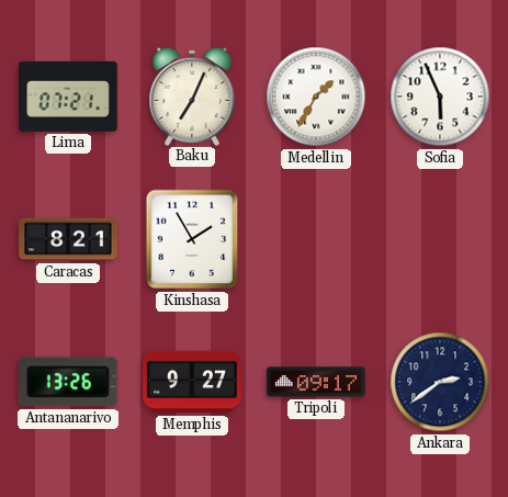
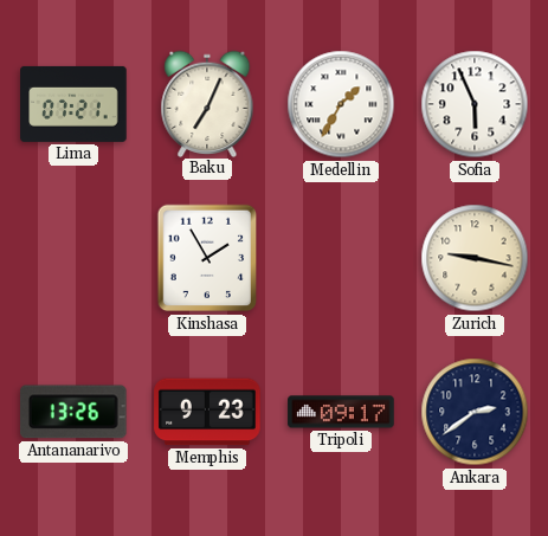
Caracas: 8:21 -> none
Zurich: none -> 9:17
Memphis: 9:27 -> 9:23
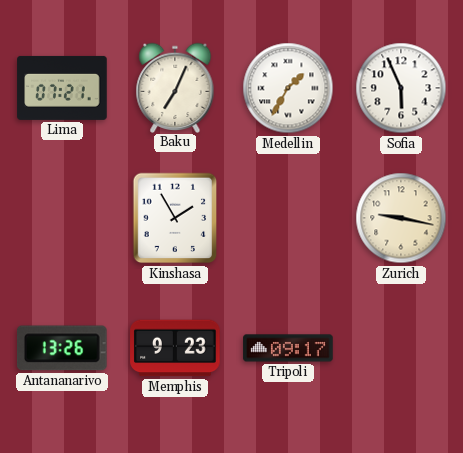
Ankara: 2:39 -> none
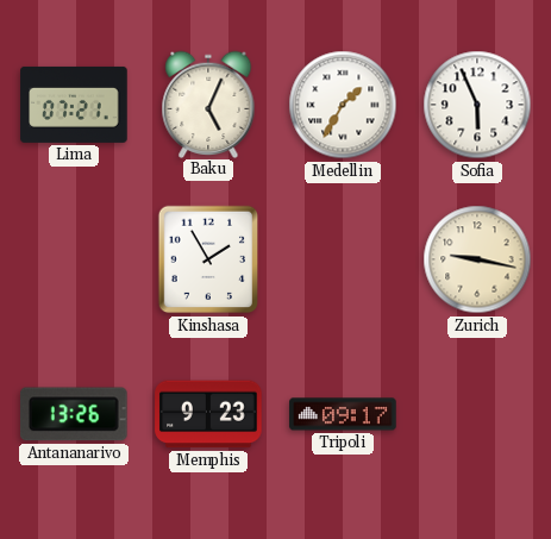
Baku: 7:04 -> 5:04
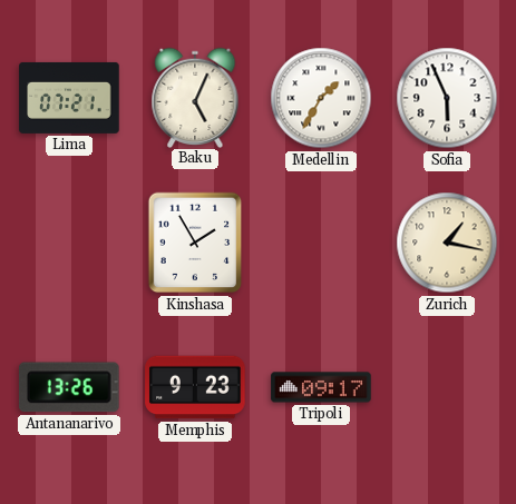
Zurich: 9:17 -> 1:17
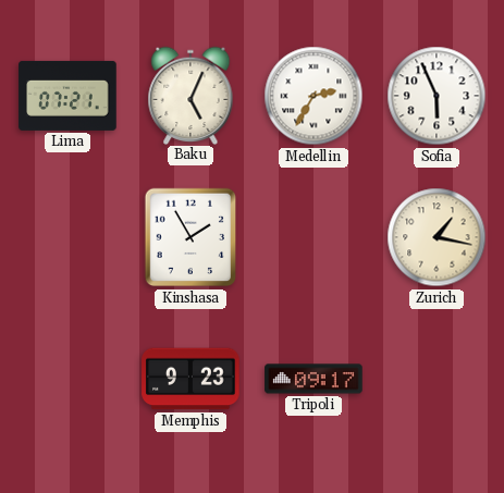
Medellin: 1:35 -> 2:35
Antananarivo: 13:26 -> none
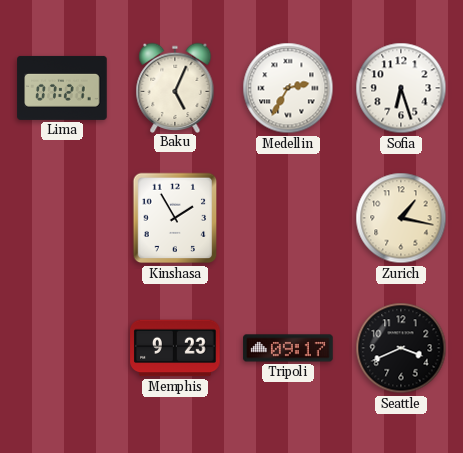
Sofia: 5:56 -> 6:27
Seattle: none -> 3:41
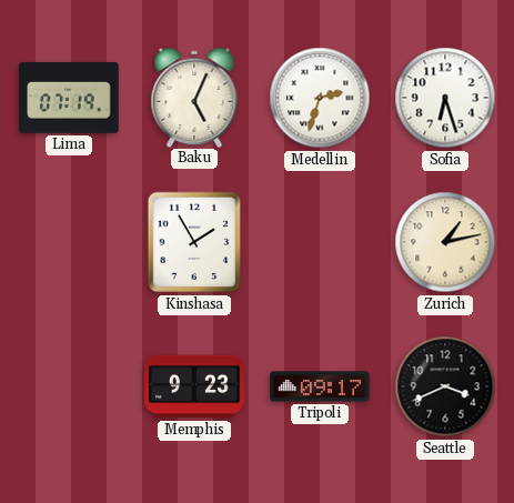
Lima: 07:21 -> 07:19
Medellin: 2:35 -> 2:33
Zurich: 1:17 -> 1:13
